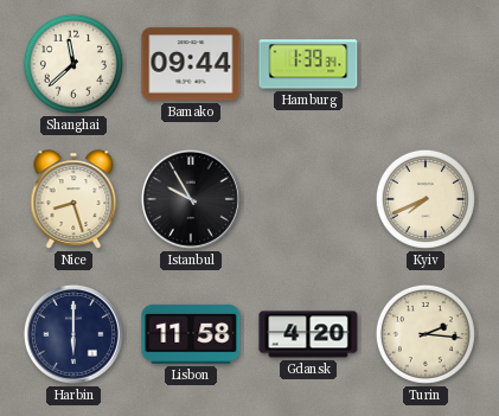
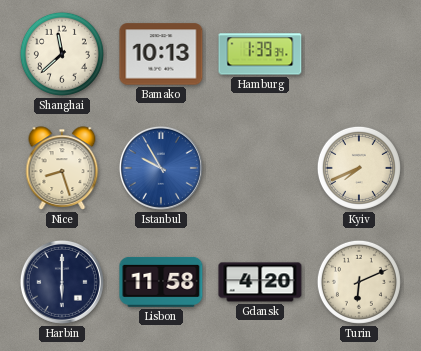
Bamako: 09:44 -> 10:13
Istanbul dial: black -> blue
Turin: 2:16 -> 6:11
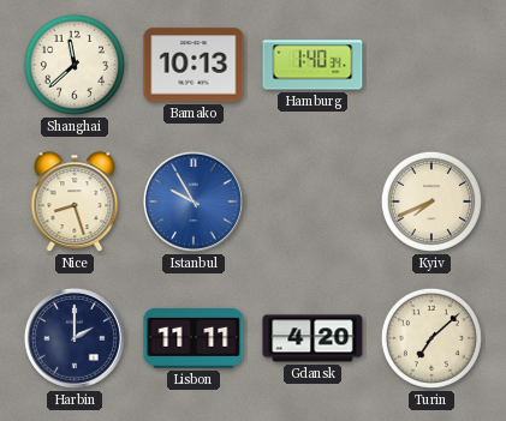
Hamburg: 1:39 -> 1:40
Harbin: 6:00 -> 2:00
Lisbon: 11:58 -> 11:11
Turin: 6:11 -> 7:08
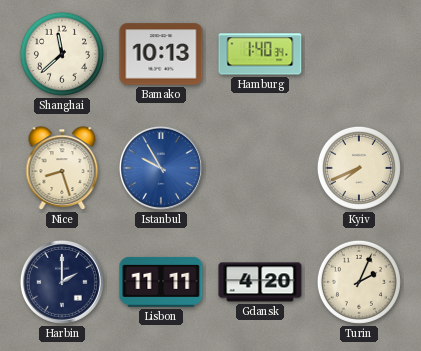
Turin: 7:08 -> 2:04
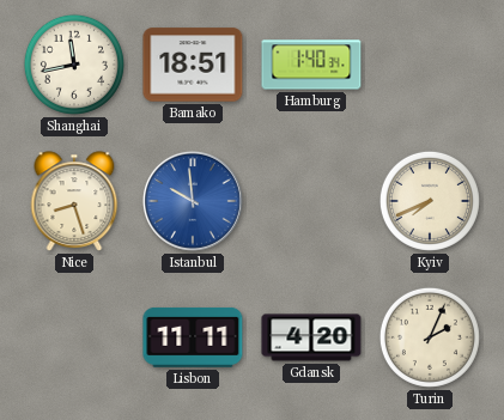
Shanghai: 11:38 -> 11:43
Bamako: 10:13 -> 18:51
Istanbul: 9:55 -> 9:59
Harbin: 2:00 -> none
